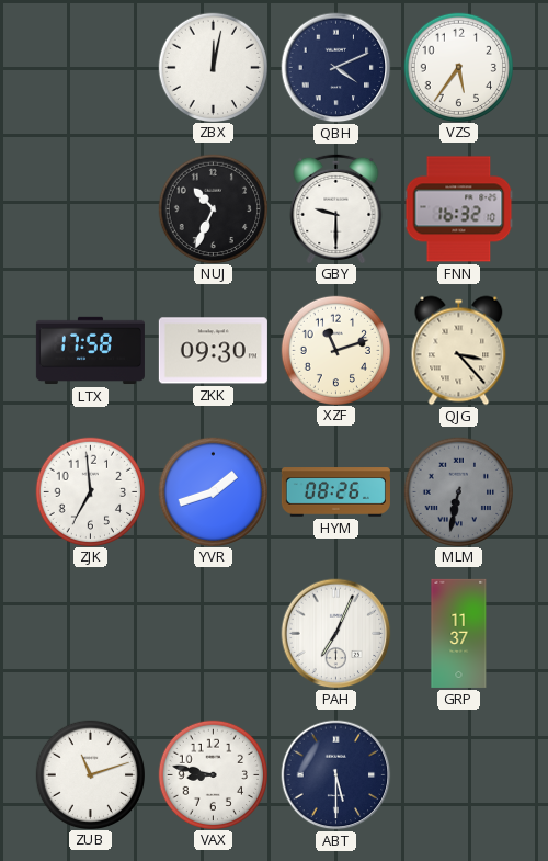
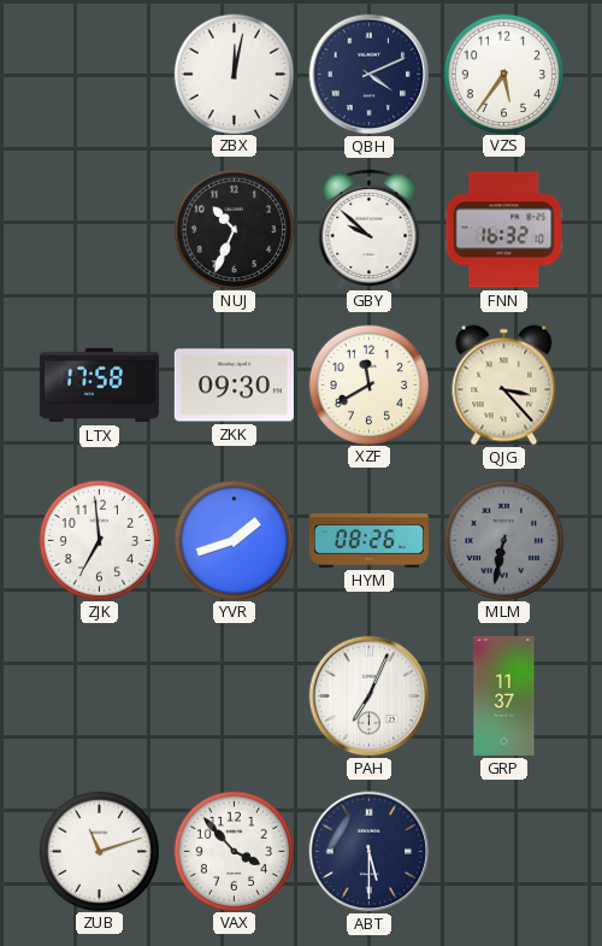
GBY: 9:30 -> 9:52
XZF: 11:12 -> 11:40
VAX: 8:47 -> 3:53
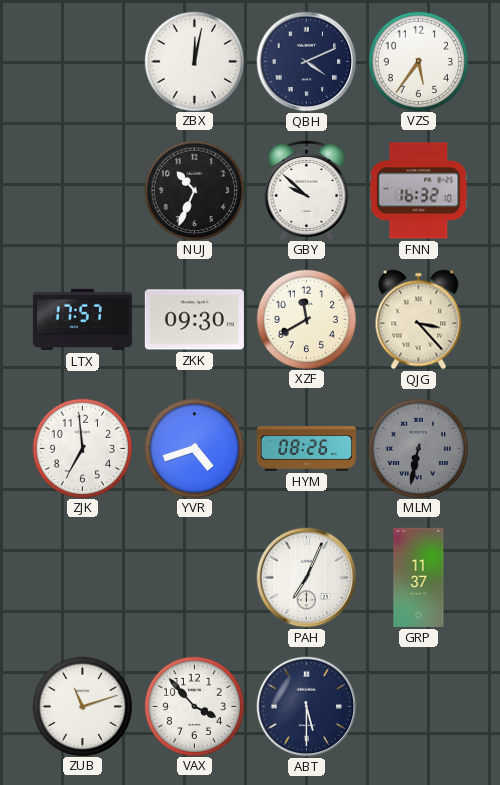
LTX: 17:58 -> 17:57
YVR: 1:42 -> 4:42
